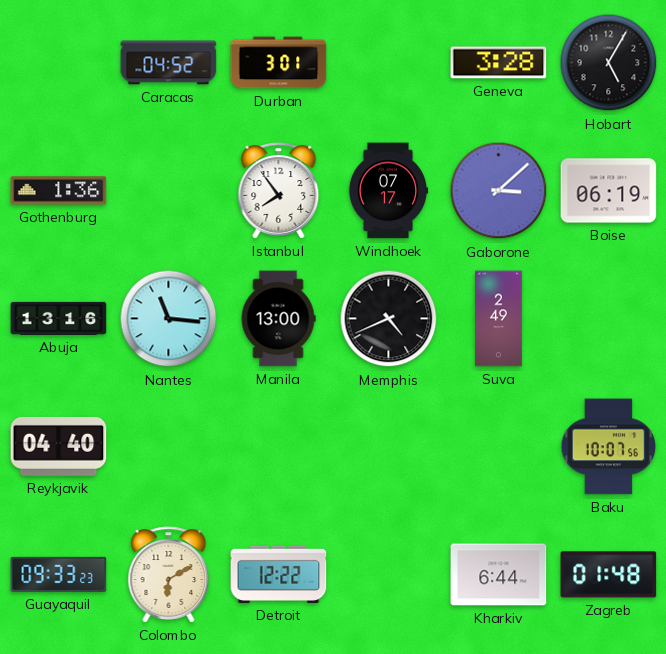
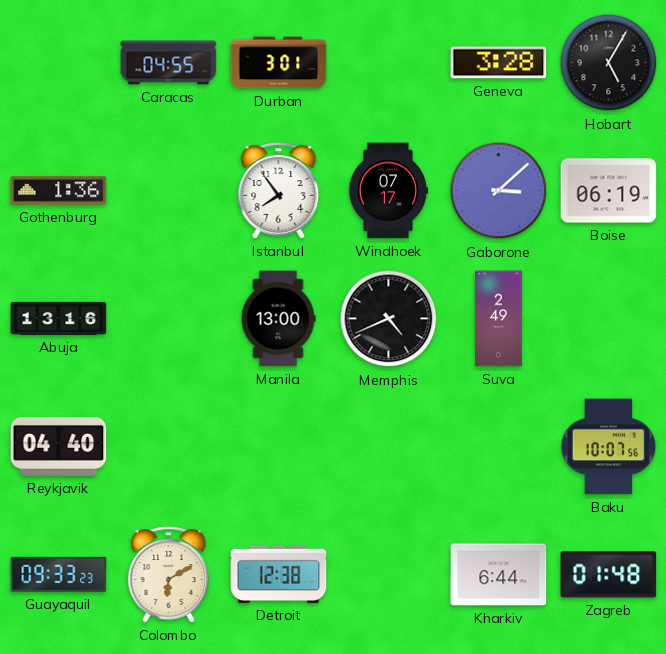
Caracas: 04:52 -> 04:55
Nantes: 11:16 -> none
Detroit: 12:22 -> 12:38
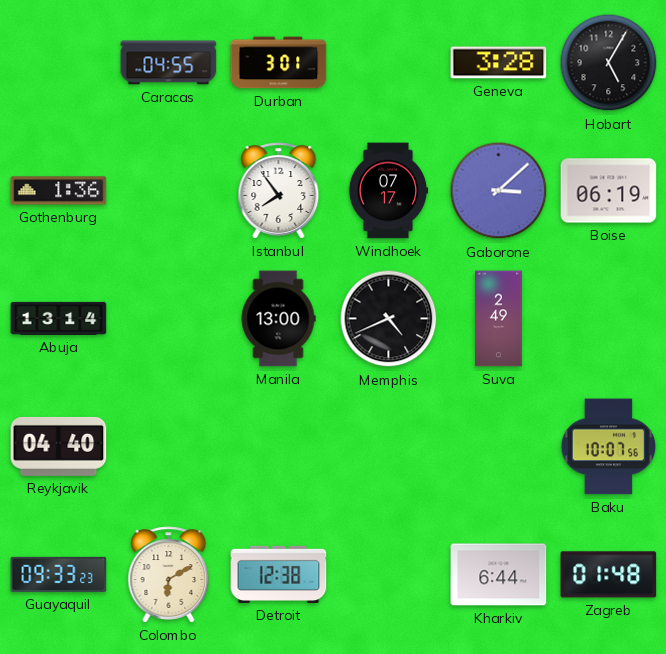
Abuja: 13:16 -> 13:14
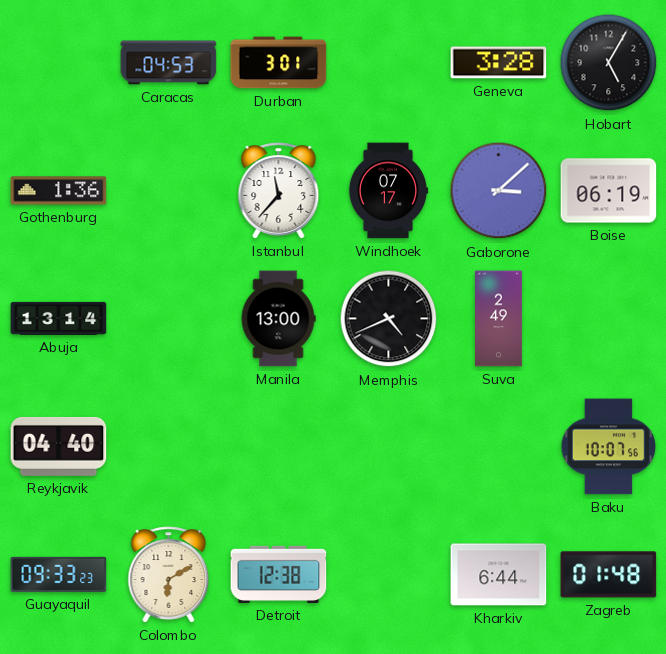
Caracas: 04:55 -> 04:53
Istanbul: 7:54 -> 11:37
